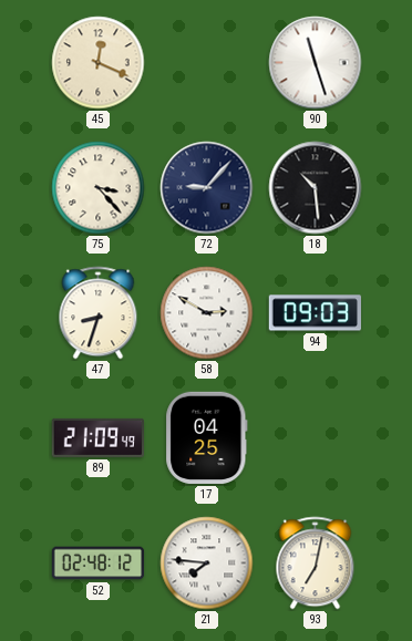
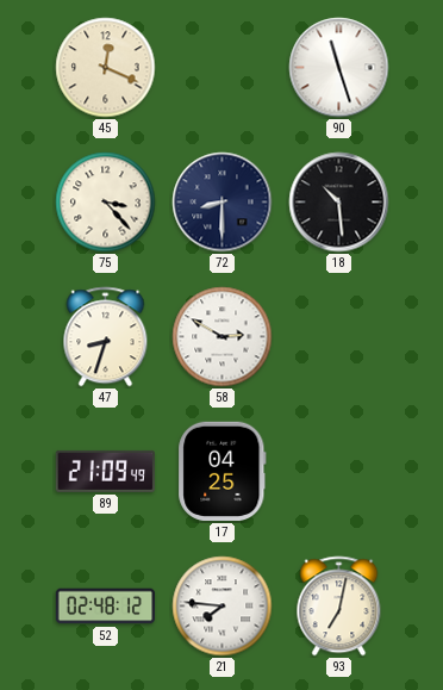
72: 9:07 -> 8:30
94: 09:03 -> none
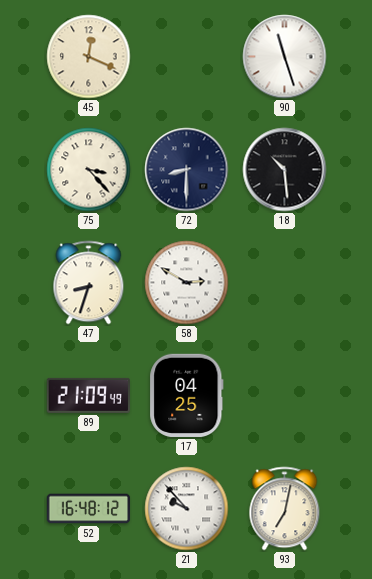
52: 02:48 -> 16:48
21: 7:46 -> 9:53
